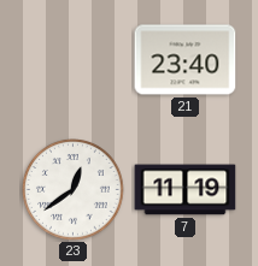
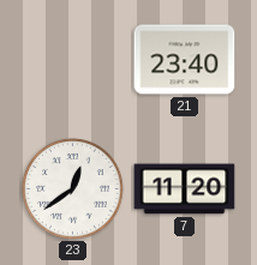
7: 11:19 -> 11:20
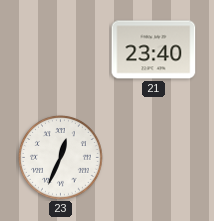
23: 12:39 -> 12:34
7: 11:20 -> none
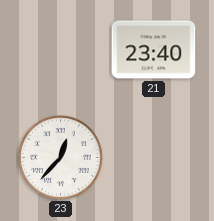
23: 12:34 -> 12:37
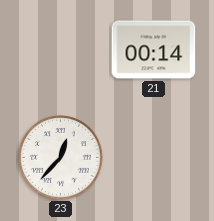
21: 23:40 -> 00:14
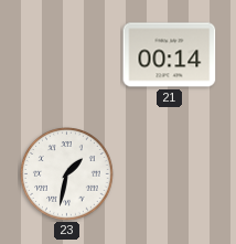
23: 12:37 -> 1:32
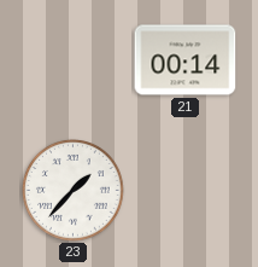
23: 1:32 -> 1:37
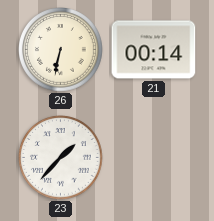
26: none -> 6:32
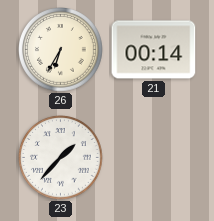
26: 6:32 -> 6:35
